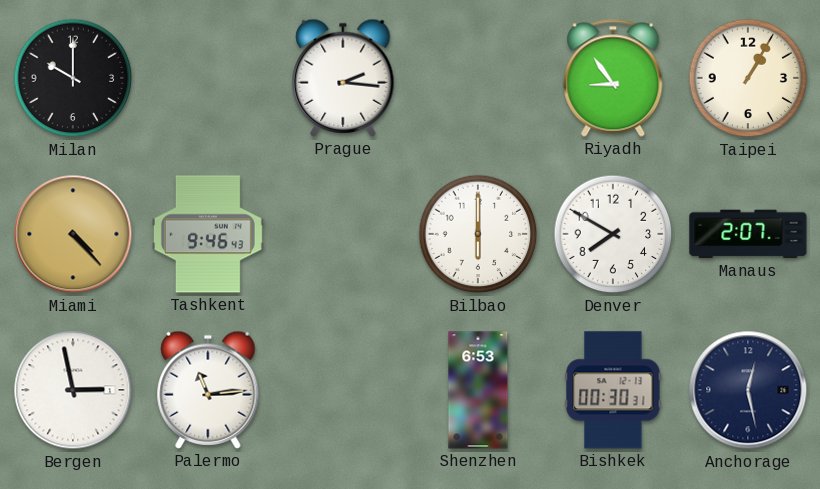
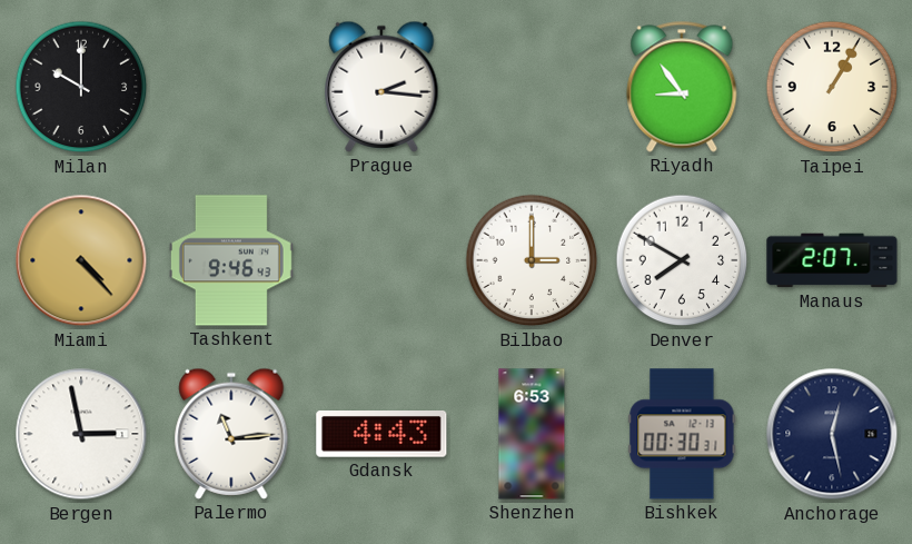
Bilbao: 6:00 -> 3:00
Gdansk: none -> 4:43
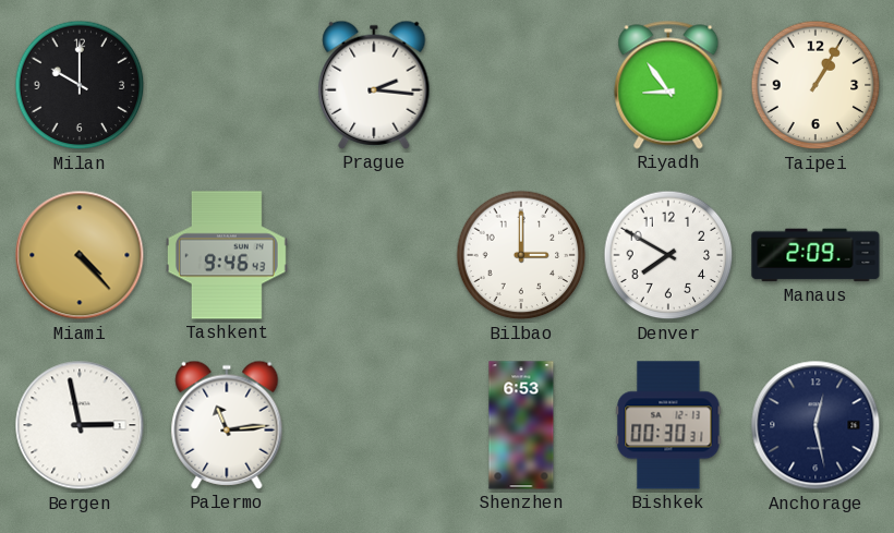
Manaus: 2:07 -> 2:09
Gdansk: 4:43 -> none
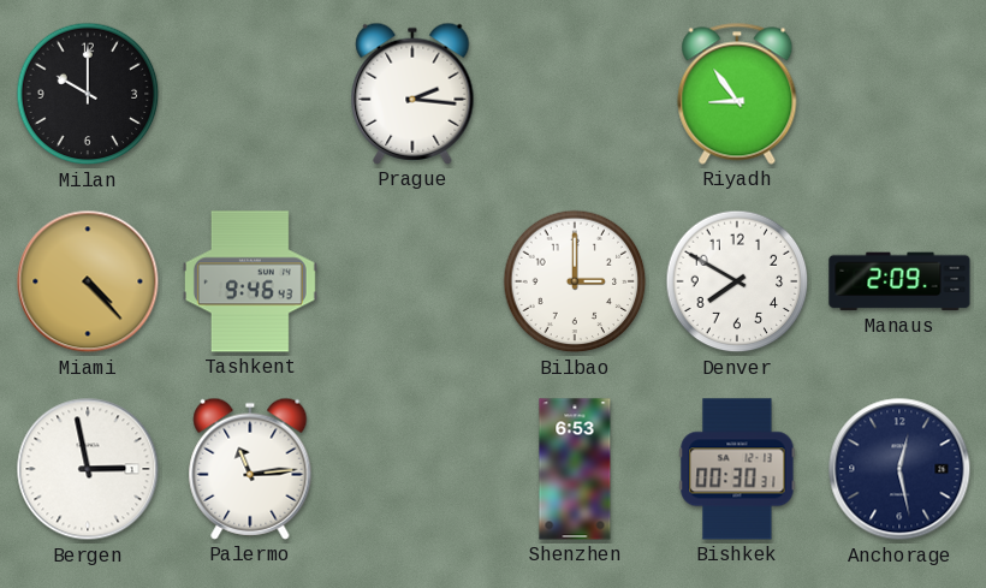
Taipei: 1:05 -> none
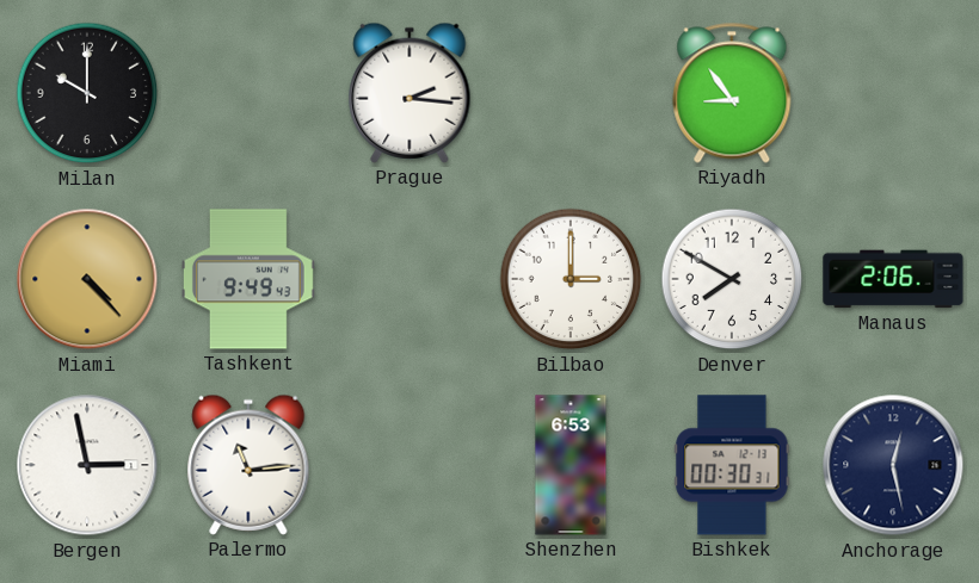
Tashkent: 9:46 -> 9:49
Manaus: 2:09 -> 2:06
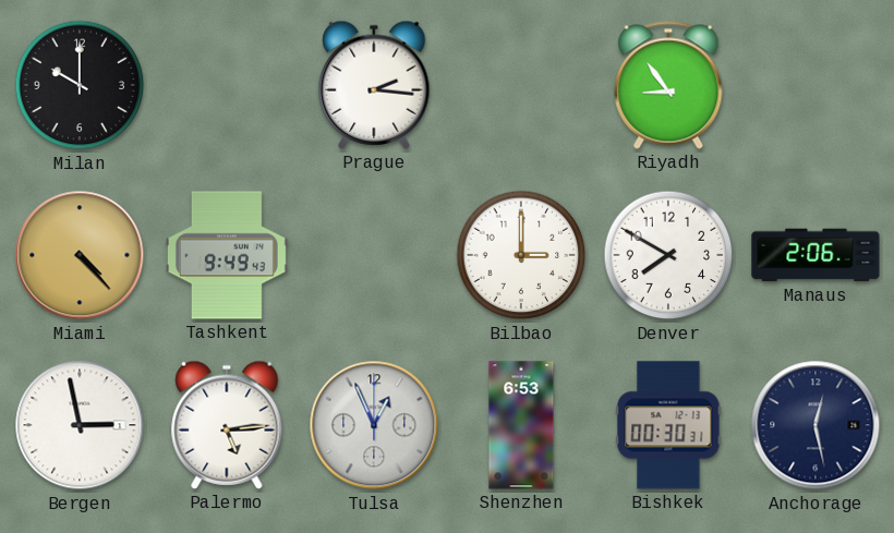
Palermo: 11:14 -> 5:14
Tulsa: none -> 12:56
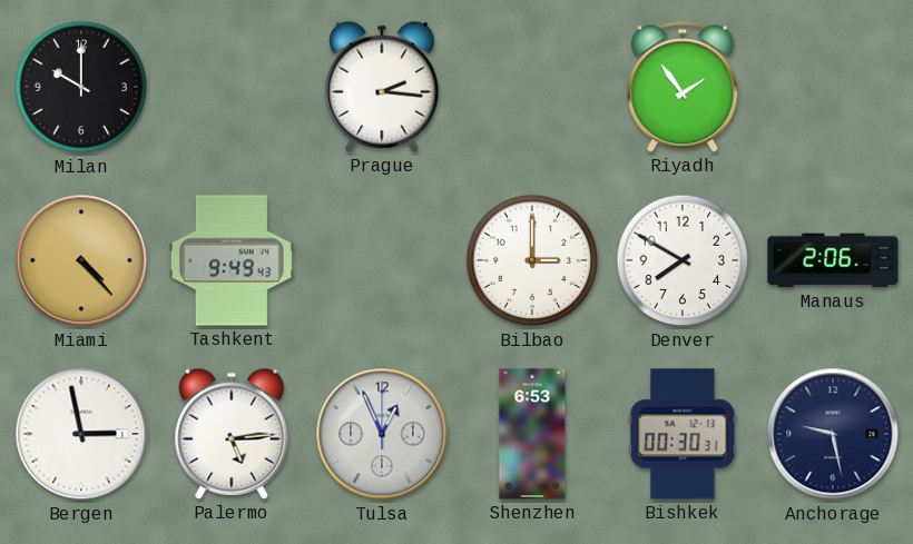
Riyadh: 8:54 -> 1:54
Anchorage: 12:28 -> 9:28
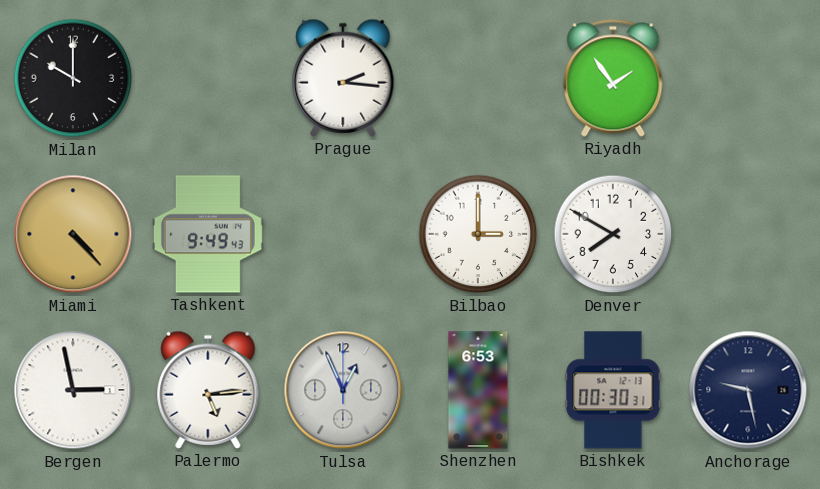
Manaus: 2:06 -> none
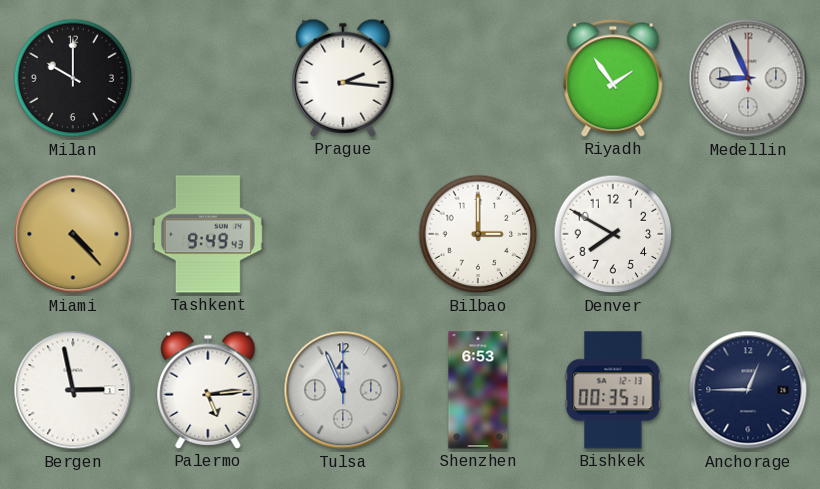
Medellin: none -> 8:56
Tulsa: 12:56 -> 11:56
Bishkek: 00:30 -> 00:35
Anchorage: 9:28 -> 12:45
